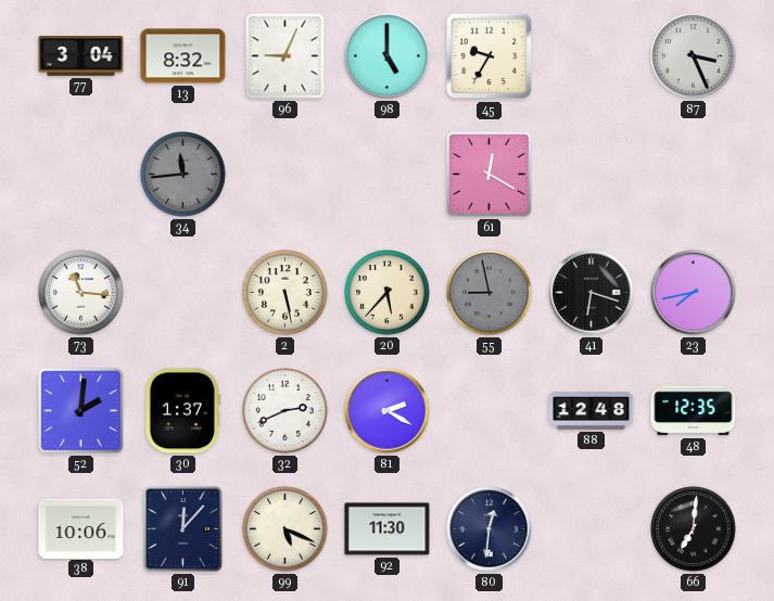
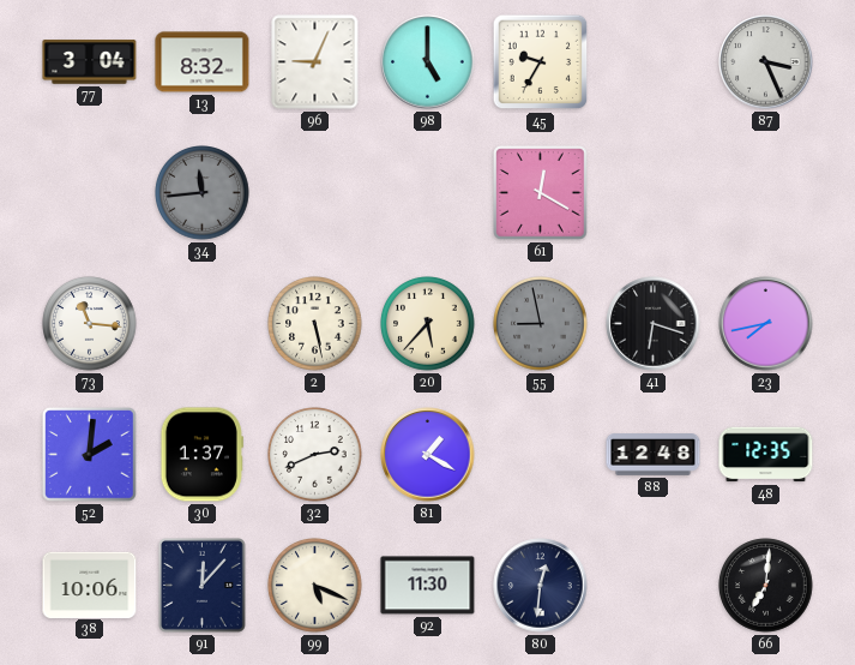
81: 2:20 -> 1:20
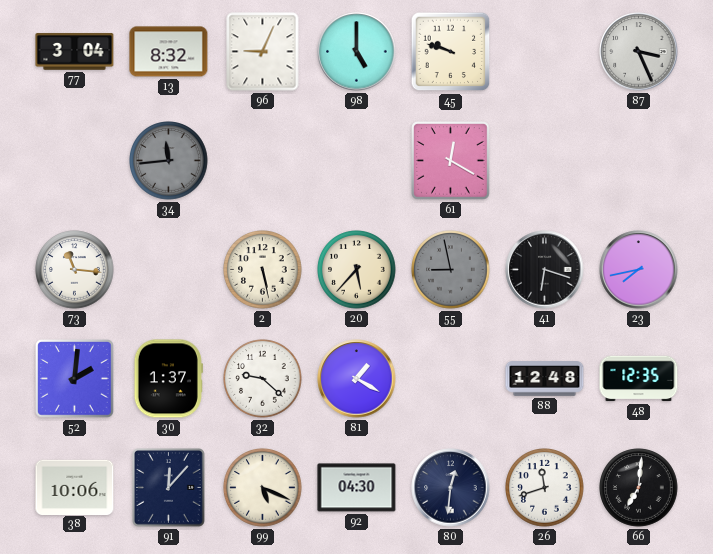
45: 9:35 -> 9:48
32: 2:41 -> 9:22
92: 11:30 -> 04:30
26: none -> 11:42
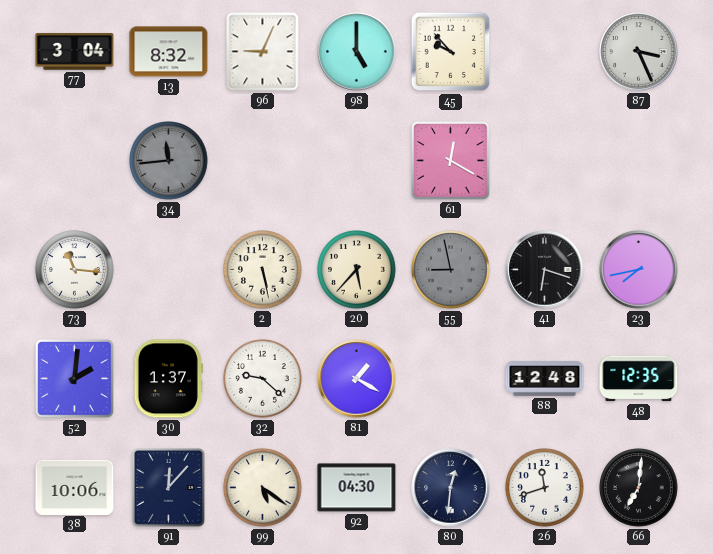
45: 9:48 -> 9:53
99: 5:19 -> 5:21
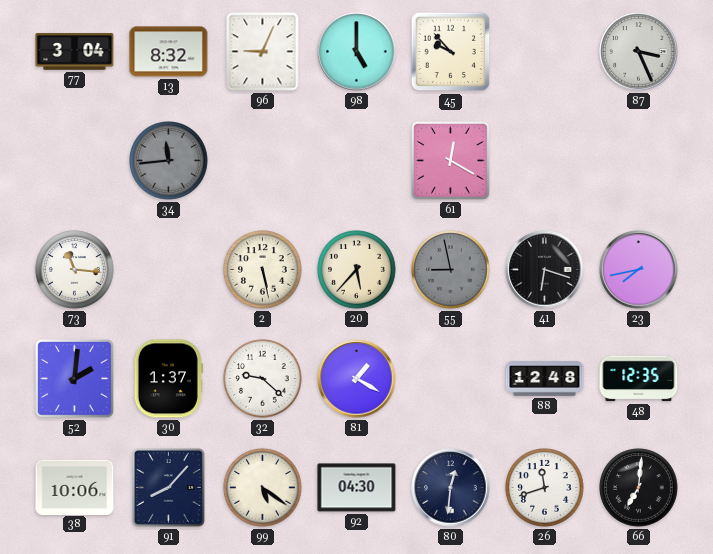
91: 12:07 -> 8:07
